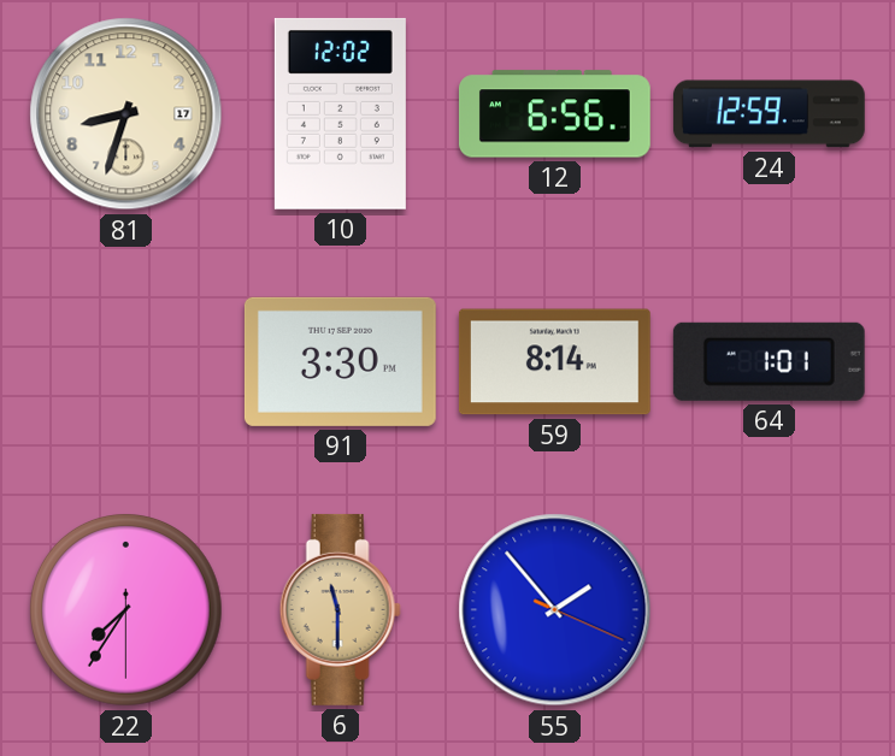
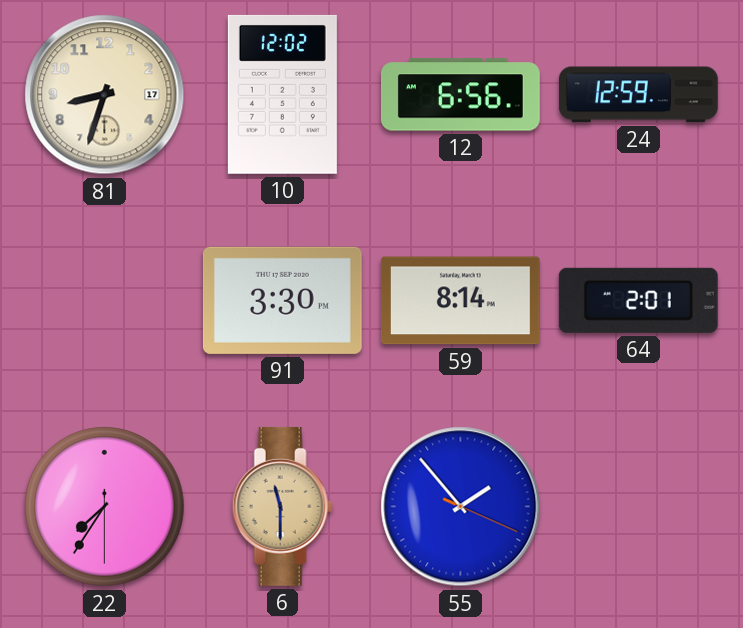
64: 1:01 -> 2:01
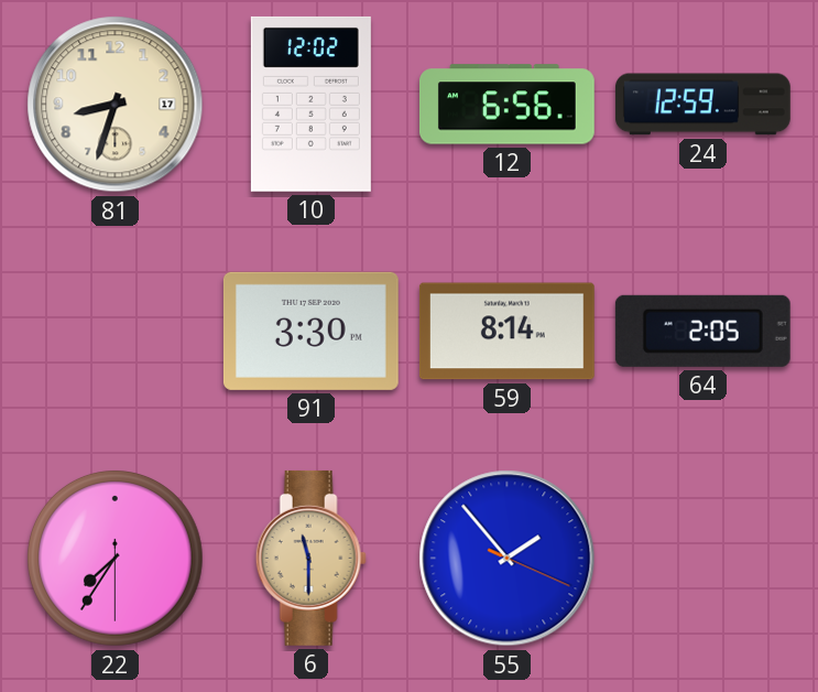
64: 2:01 -> 2:05
